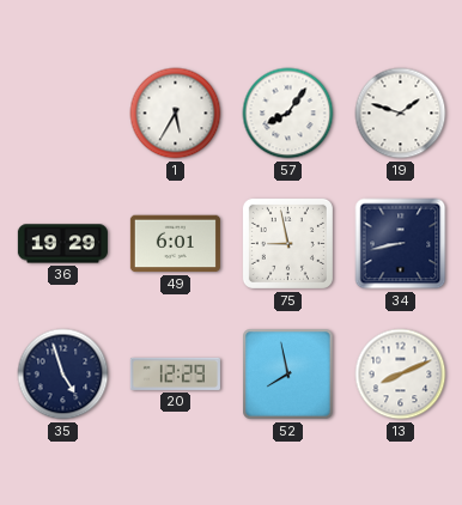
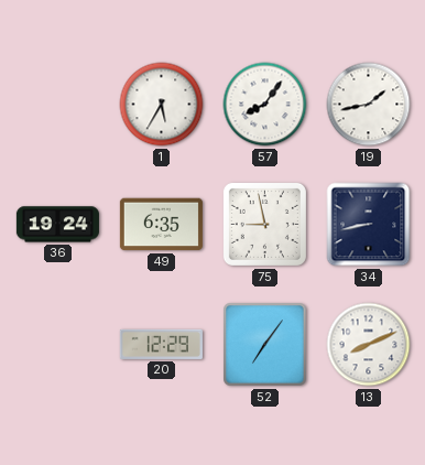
19: 1:48 -> 1:43
36: 19:29 -> 19:24
49: 6:01 -> 6:35
35: 4:57 -> none
52: 7:58 -> 7:06
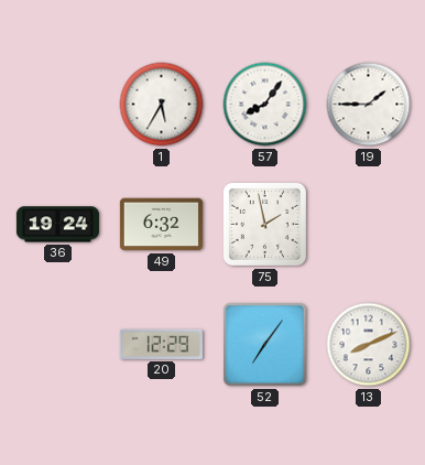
19: 1:43 -> 1:45
49: 6:35 -> 6:32
75: 8:58 -> 1:58
34: 8:43 -> none
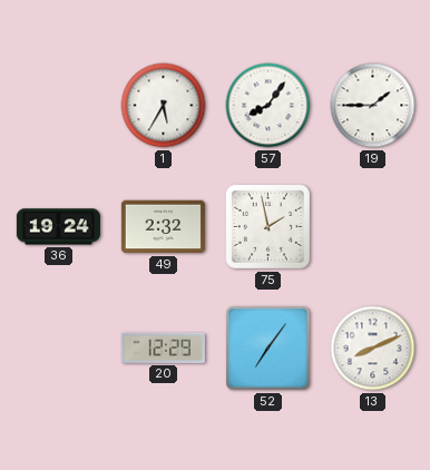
49: 6:32 -> 2:32
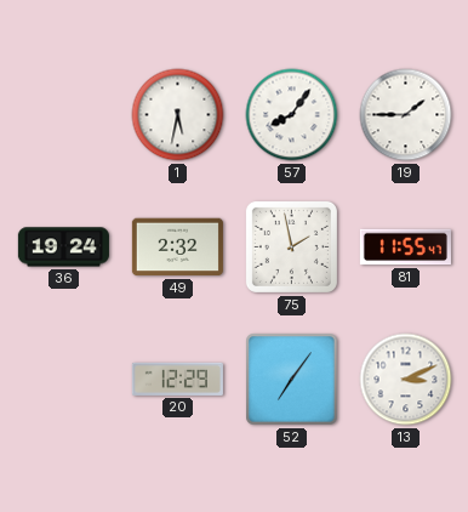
1: 5:35 -> 5:32
81: none -> 11:55
13: 8:11 -> 3:11
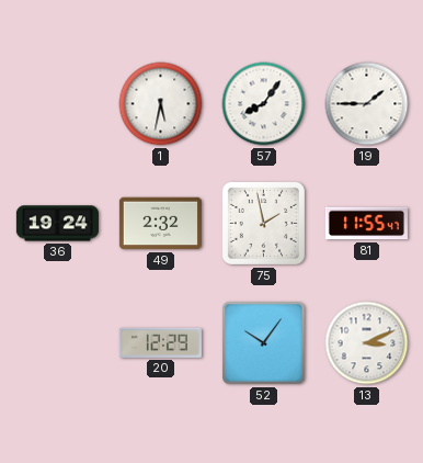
52: 7:06 -> 10:06
